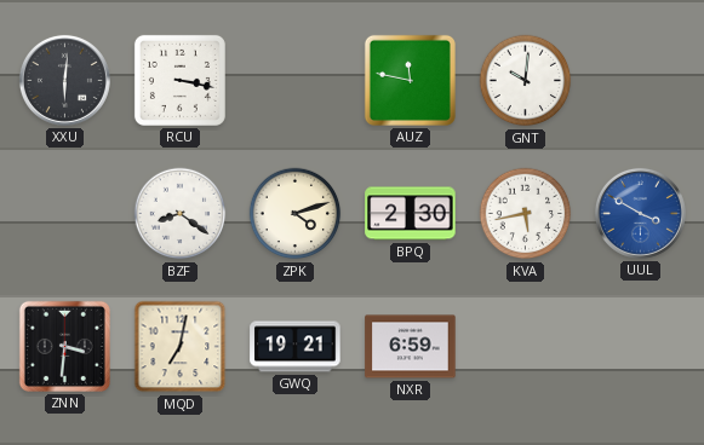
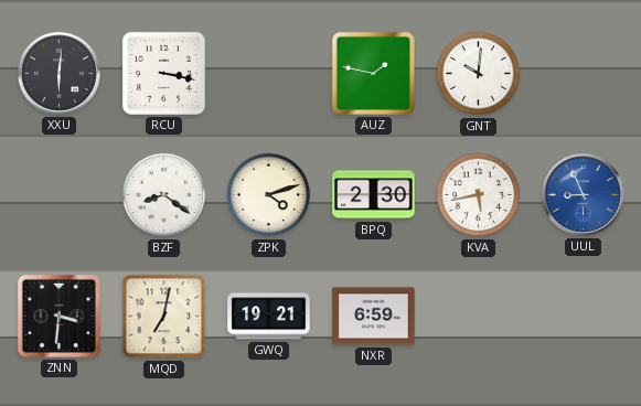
AUZ: 11:47 -> 1:47
UUL: 3:50 -> 8:56
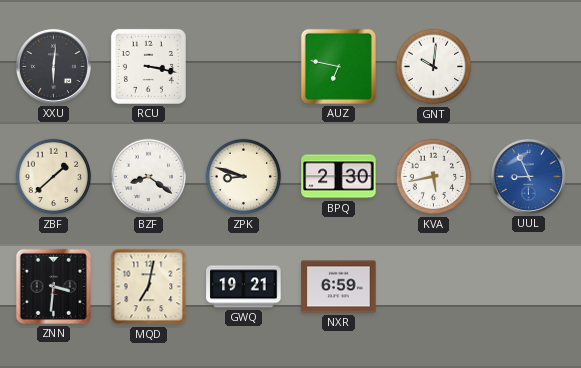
AUZ: 1:47 -> 6:47
ZBF: none -> 1:38
ZPK: 4:12 -> 8:48
